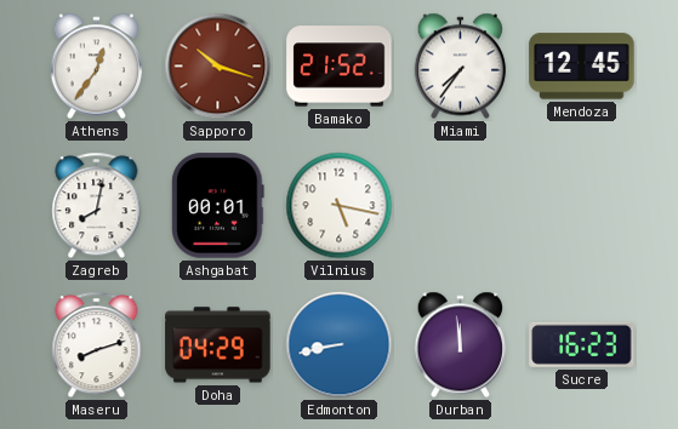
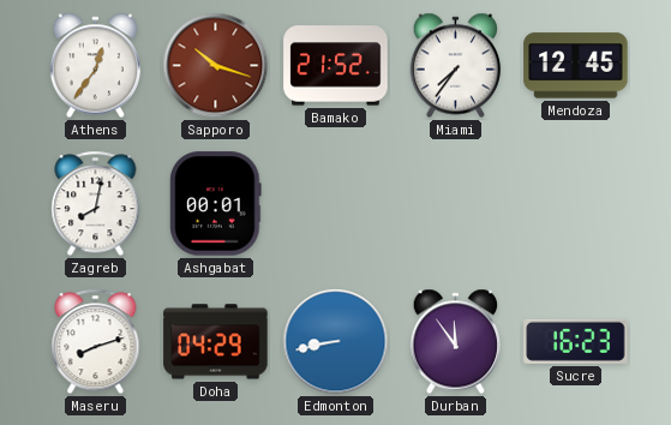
Vilnius: 5:17 -> none
Durban: 11:59 -> 11:54
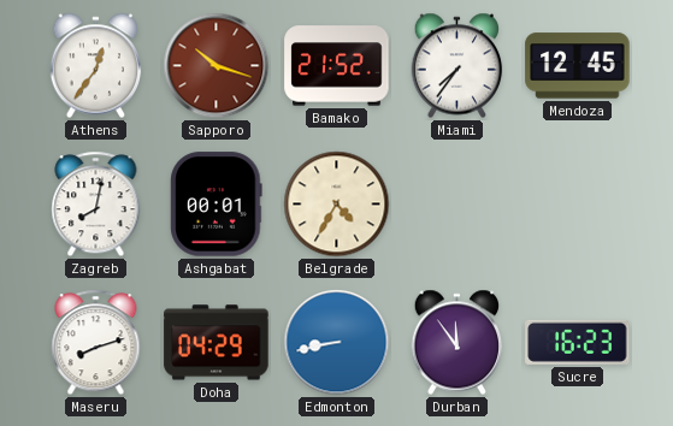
Belgrade: none -> 4:35
